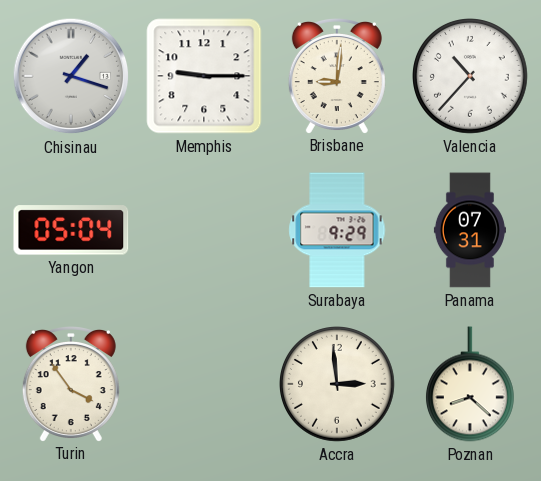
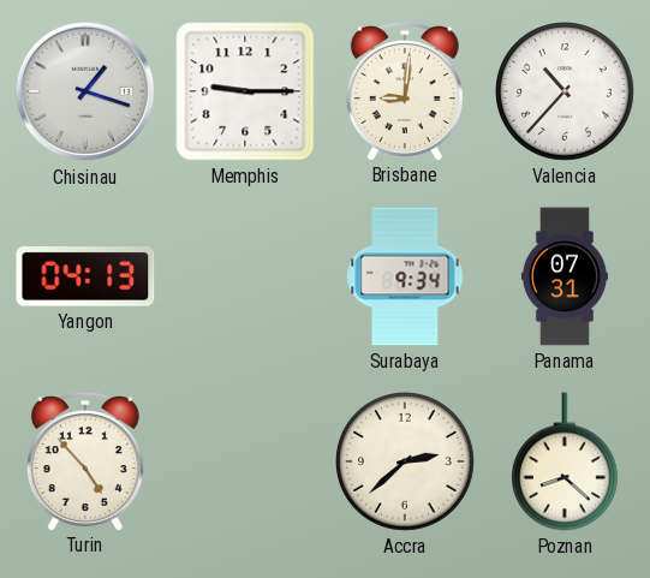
Yangon: 05:04 -> 04:13
Surabaya: 9:29 -> 9:34
Turin: 3:54 -> 4:53
Accra: 2:59 -> 2:38
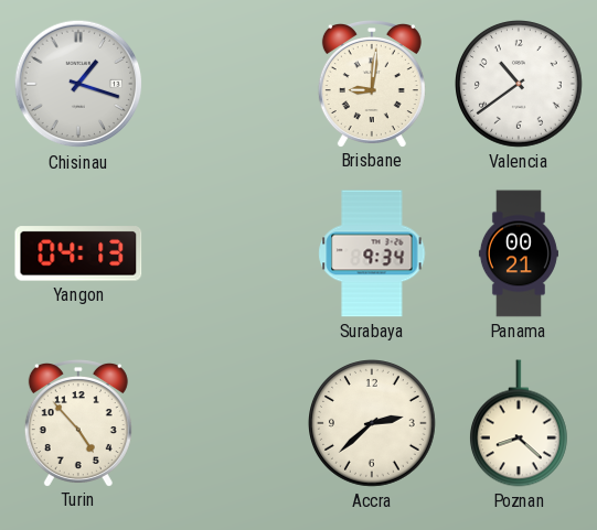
Memphis: 9:15 -> none
Valencia: 10:37 -> 10:39
Panama: 07:31 -> 00:21
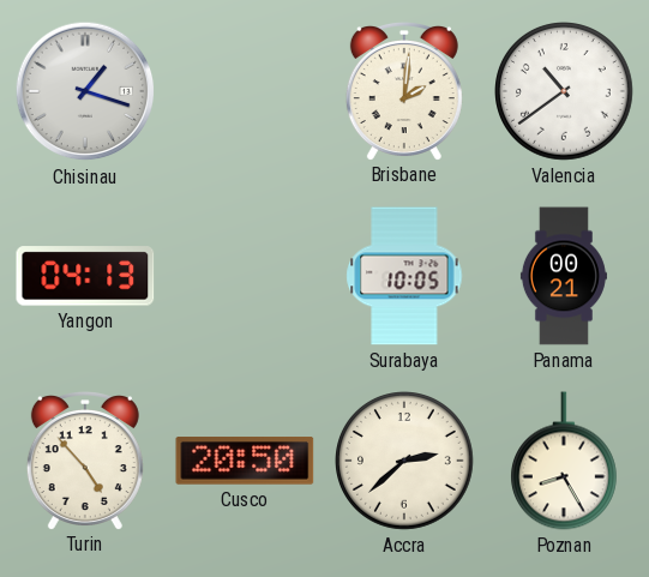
Brisbane: 9:01 -> 2:01
Surabaya: 9:34 -> 10:05
Cusco: none -> 20:50
Poznan: 8:22 -> 8:25
